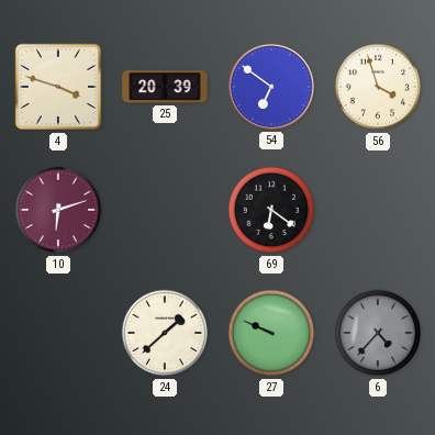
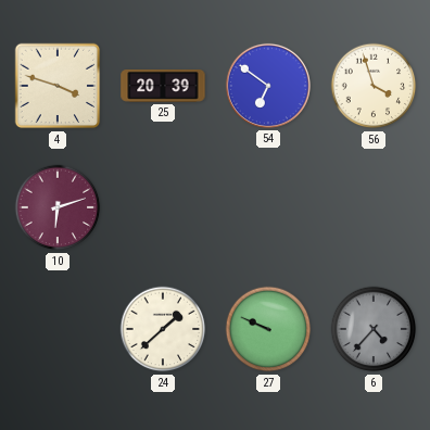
69: 6:21 -> none
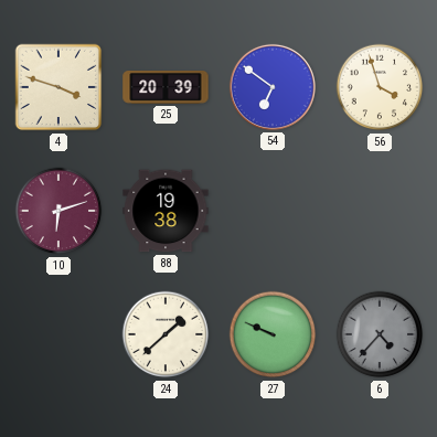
88: none -> 19:38
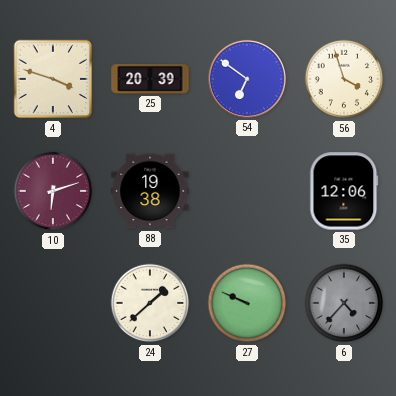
35: none -> 12:06
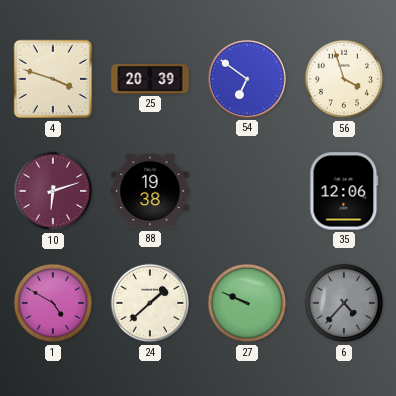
1: none -> 4:50
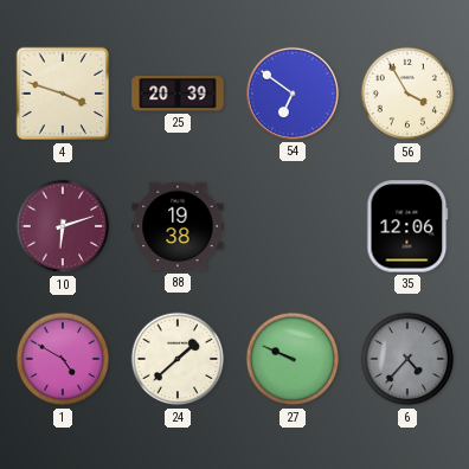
56: 3:57 -> 3:55
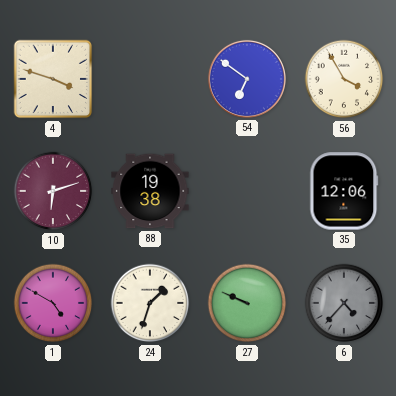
25: 20:39 -> none
24: 1:38 -> 1:33
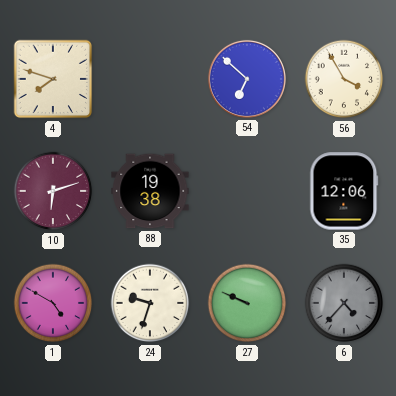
4: 3:48 -> 7:48
54: 6:51 -> 6:52
24: 1:33 -> 9:33
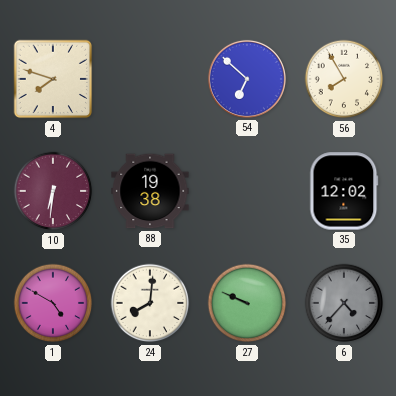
56: 3:55 -> 7:55
10: 6:12 -> 6:31
35: 12:06 -> 12:02
24: 9:33 -> 8:01
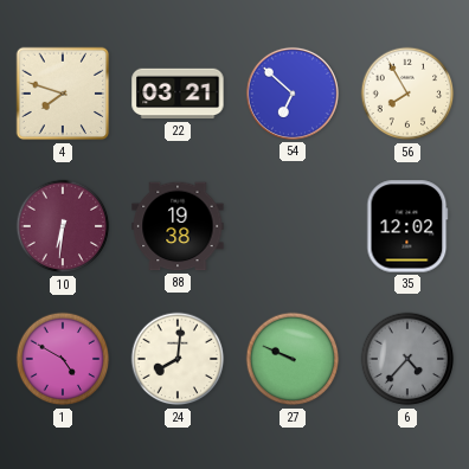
22: none -> 03:21
